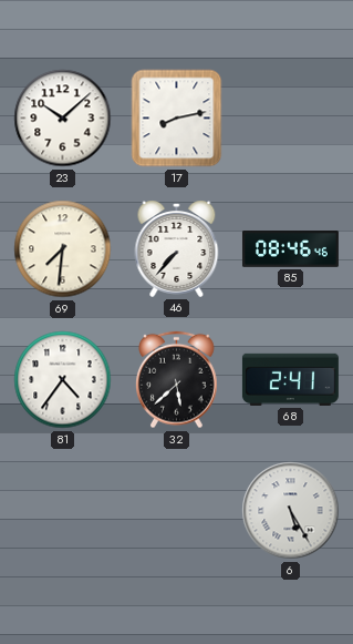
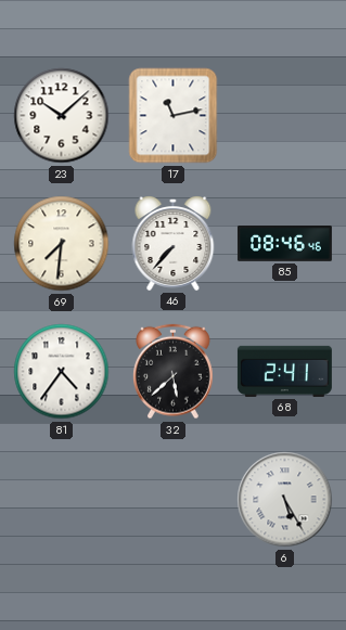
17: 8:13 -> 11:13
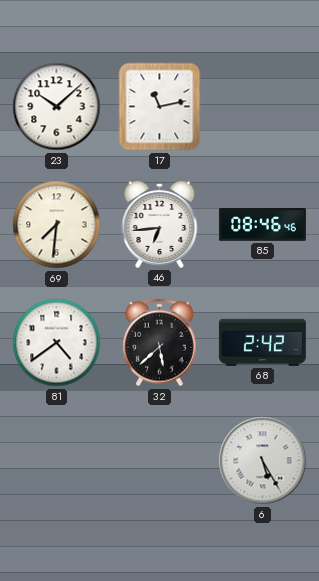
46: 7:37 -> 6:44
81: 4:36 -> 4:39
68: 2:41 -> 2:42
